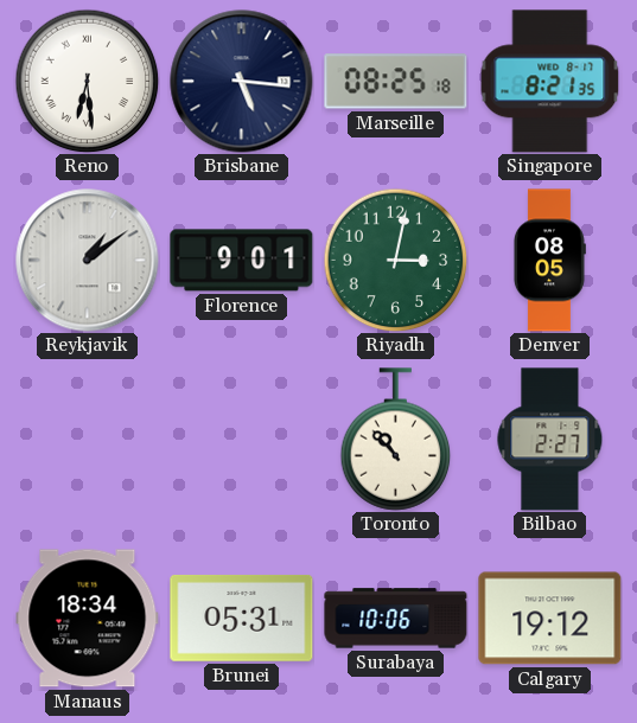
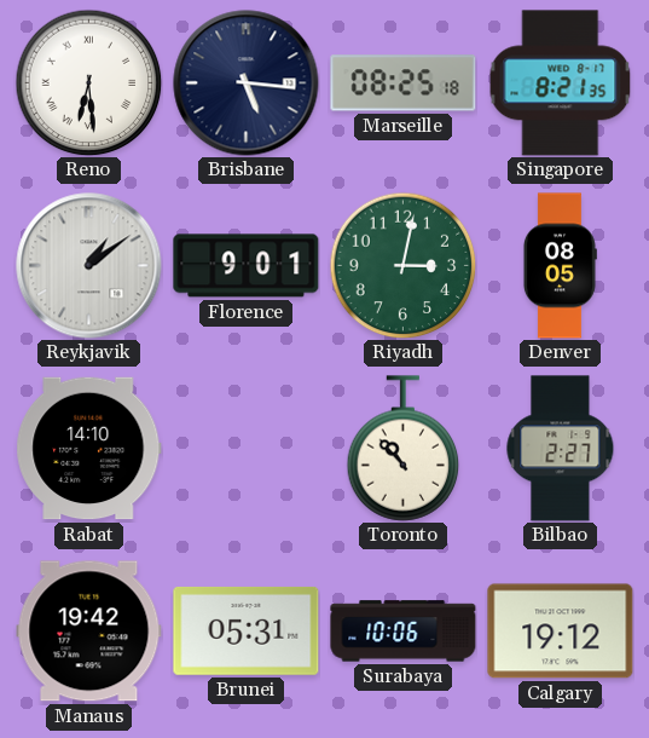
Rabat: none -> 14:10
Manaus: 18:34 -> 19:42
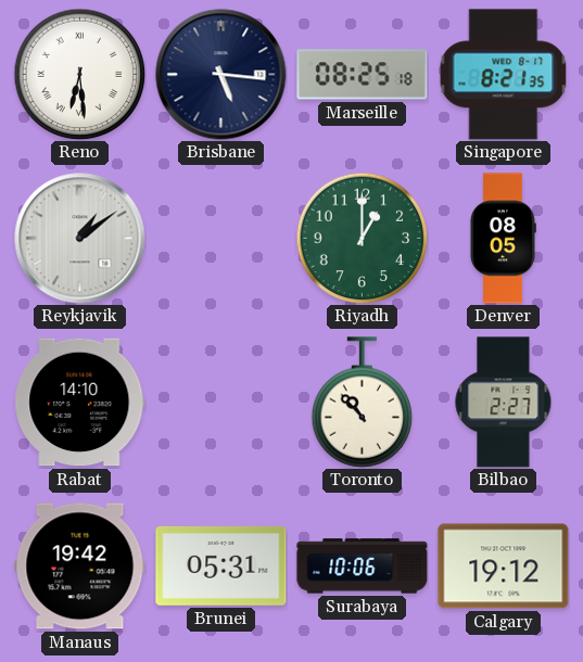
Florence: 9:01 -> none
Riyadh: 3:02 -> 1:00
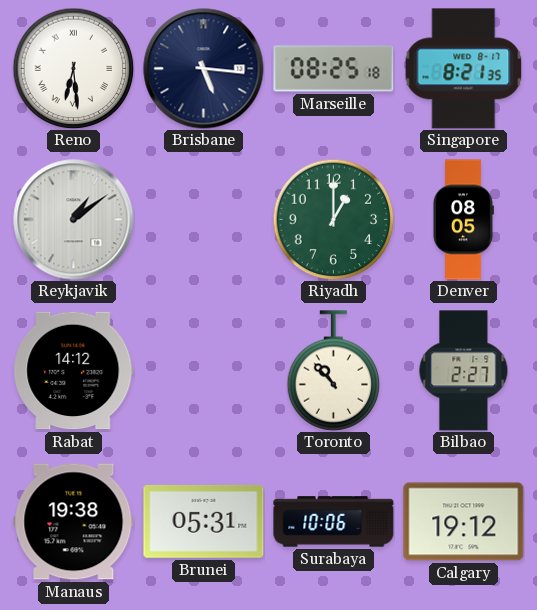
Rabat: 14:10 -> 14:12
Manaus: 19:42 -> 19:38
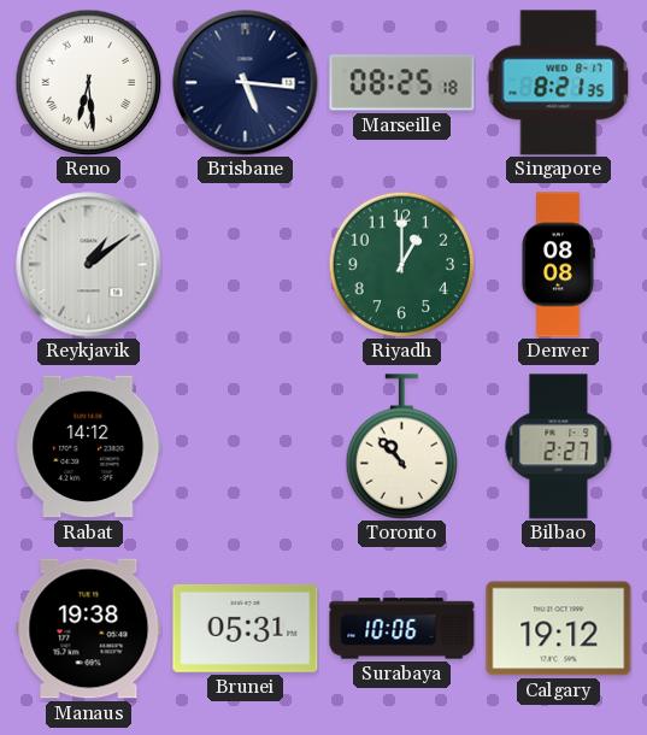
Denver: 08:05 -> 08:08
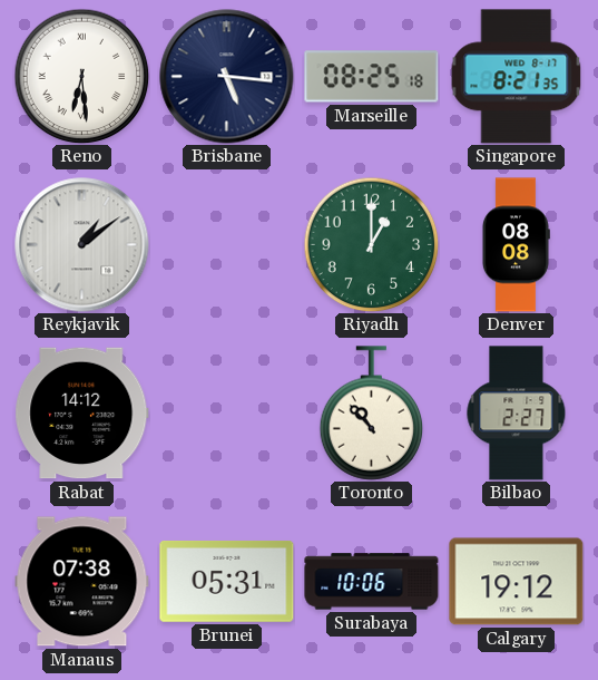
Manaus: 19:38 -> 07:38
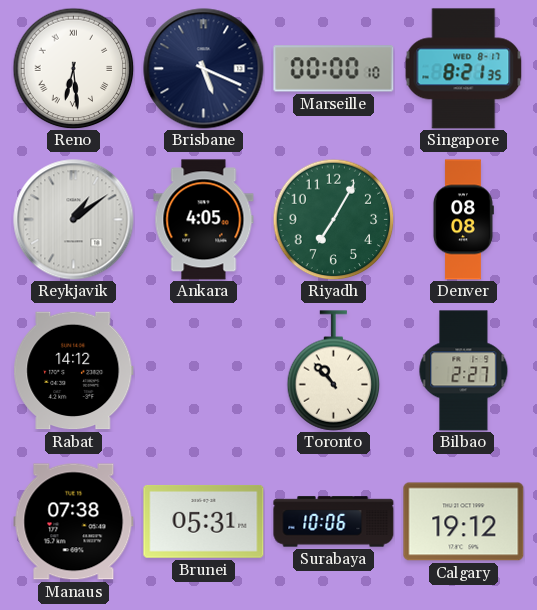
Brisbane: 5:16 -> 5:19
Marseille: 08:25 -> 00:00
Ankara: none -> 4:05
Riyadh: 1:00 -> 7:05
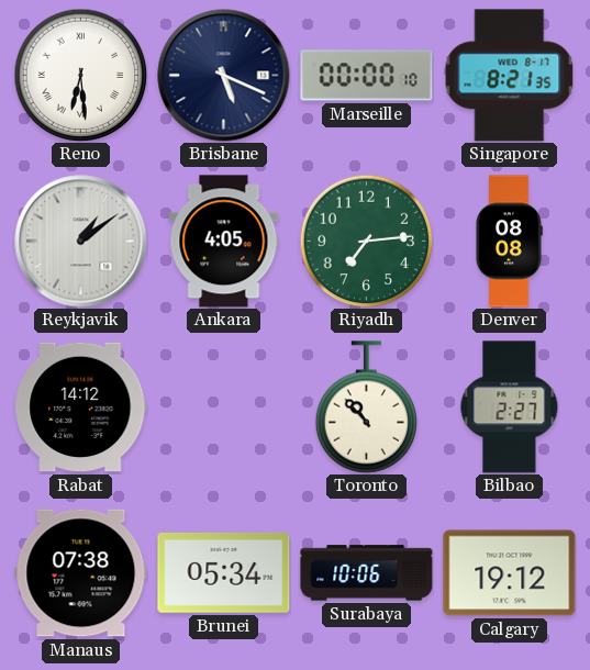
Riyadh: 7:05 -> 7:14
Brunei: 05:31 -> 05:34
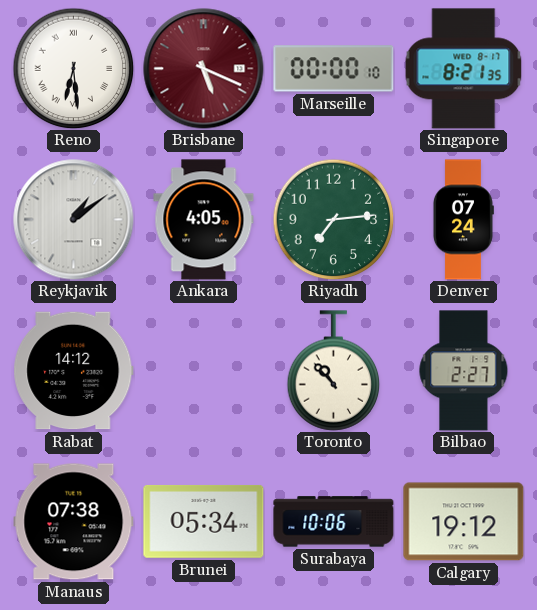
Brisbane dial: navy -> burgundy
Denver: 08:08 -> 07:24
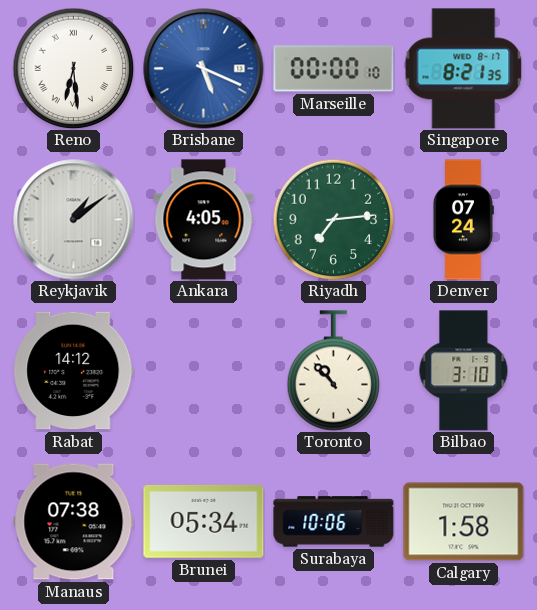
Brisbane dial: burgundy -> blue
Bilbao: 2:27 -> 3:10
Calgary: 19:12 -> 1:58
